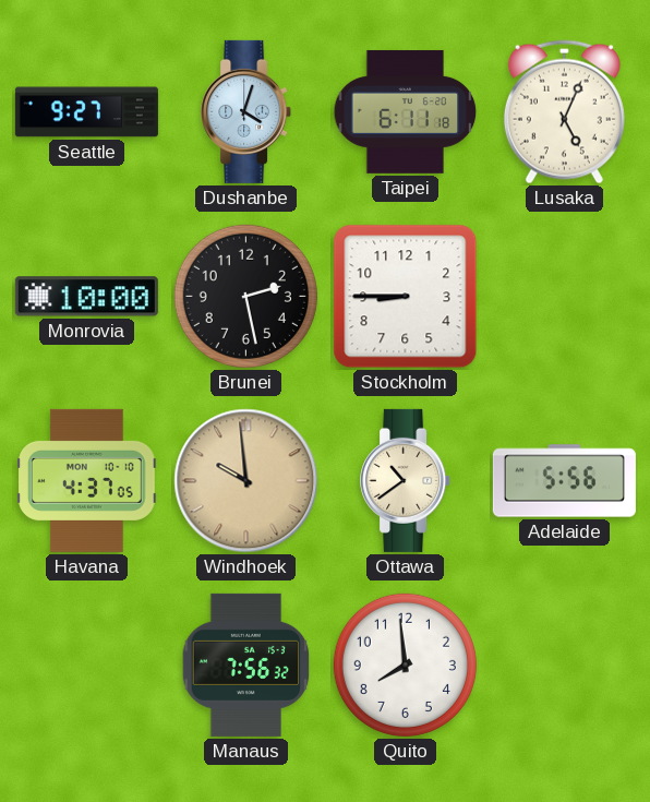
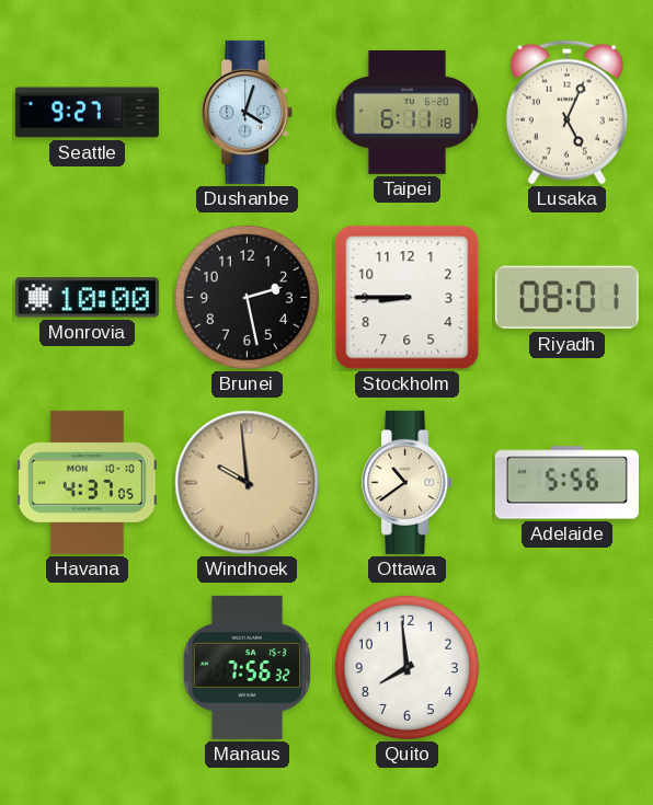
Riyadh: none -> 08:01
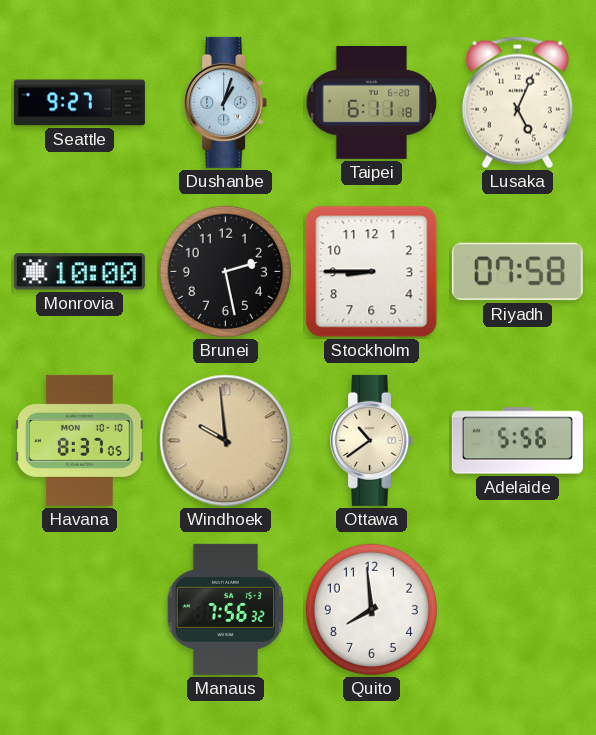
Dushanbe: 4:03 -> 1:03
Riyadh: 08:01 -> 07:58
Havana: 4:37 -> 8:37
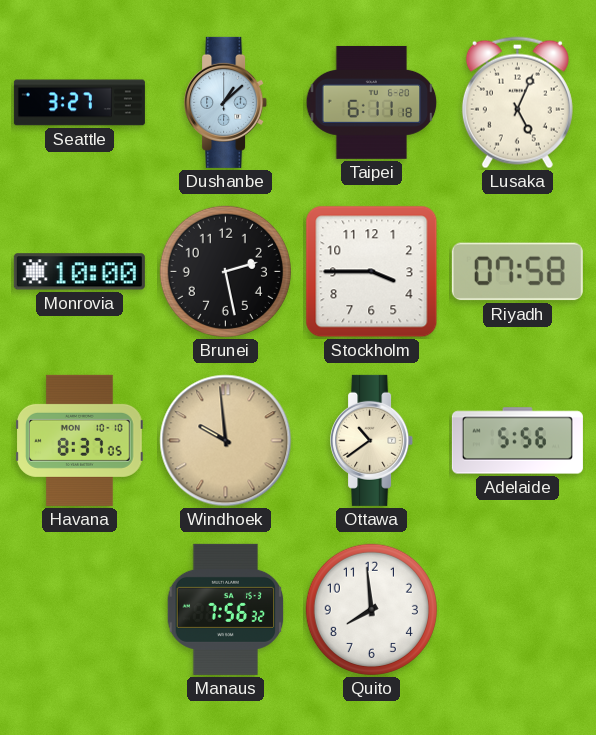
Seattle: 9:27 -> 3:27
Dushanbe: 1:03 -> 1:08
Stockholm: 8:45 -> 3:45
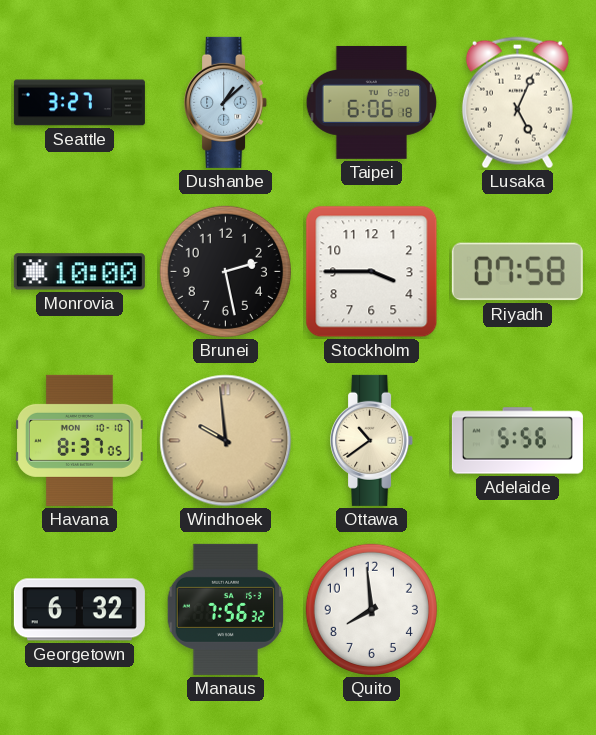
Taipei: 6:11 -> 6:06
Georgetown: none -> 6:32
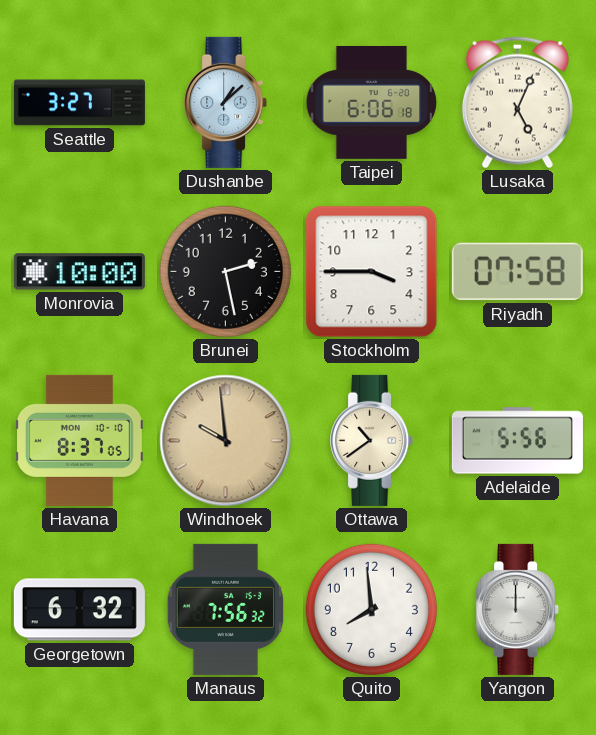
Yangon: none -> 12:00
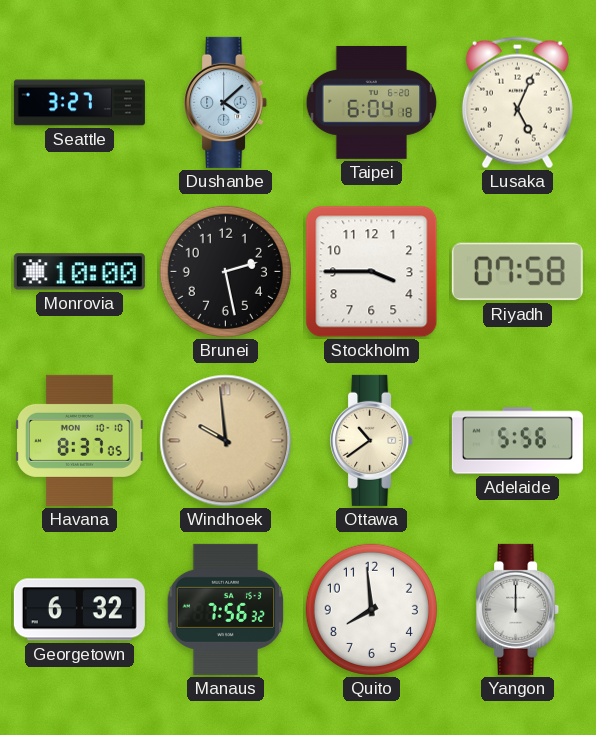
Dushanbe: 1:08 -> 4:08
Taipei: 6:06 -> 6:04
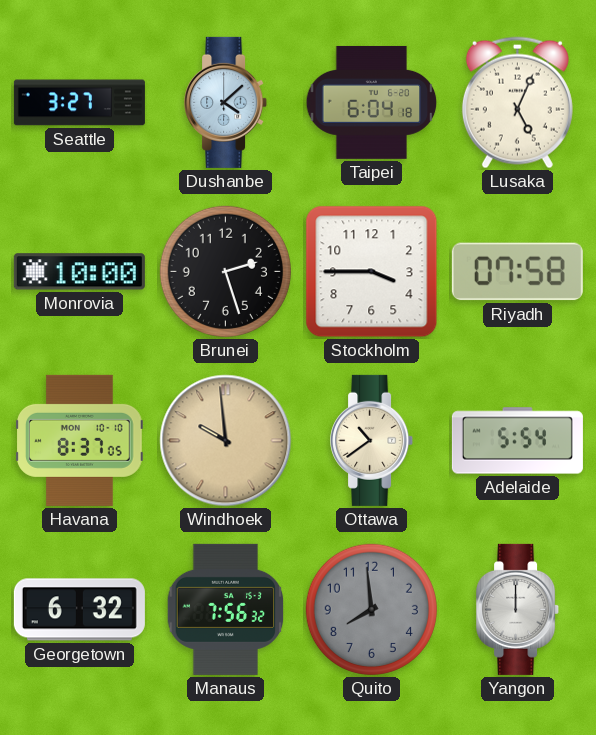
Brunei: 2:28 -> 2:27
Adelaide: 5:56 -> 5:54
Quito dial: white -> grey
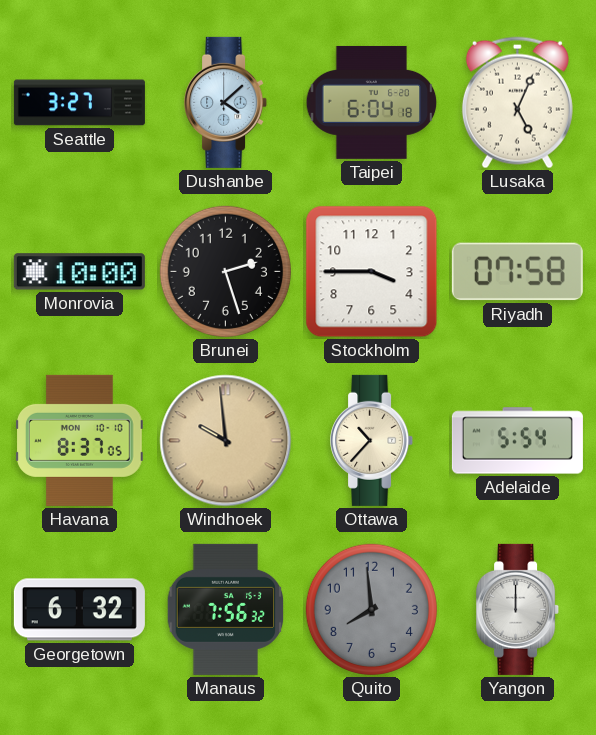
Ottawa: 10:39 -> 10:37
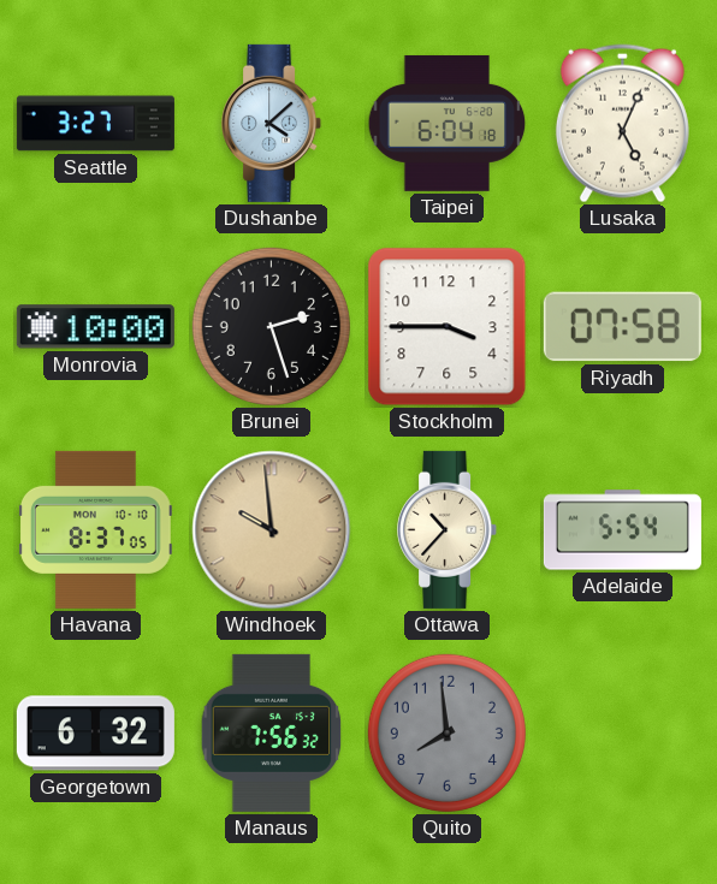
Yangon: 12:00 -> none
